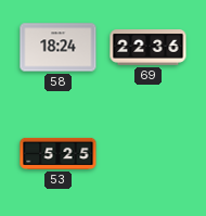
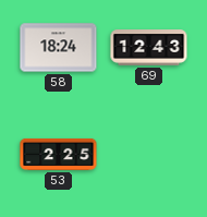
69: 22:36 -> 12:43
53: 5:25 -> 2:25
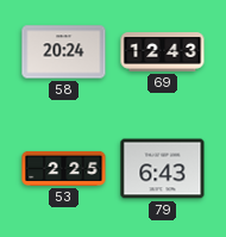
58: 18:24 -> 20:24
79: none -> 6:43
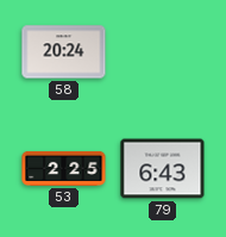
69: 12:43 -> none
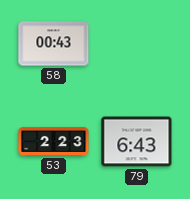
58: 20:24 -> 00:43
53: 2:25 -> 2:23
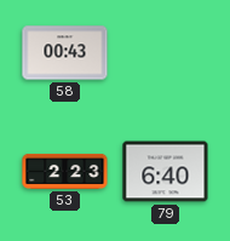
79: 6:43 -> 6:40
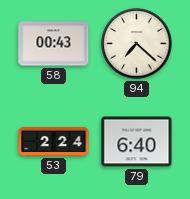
94: none -> 7:22
53: 2:23 -> 2:24
